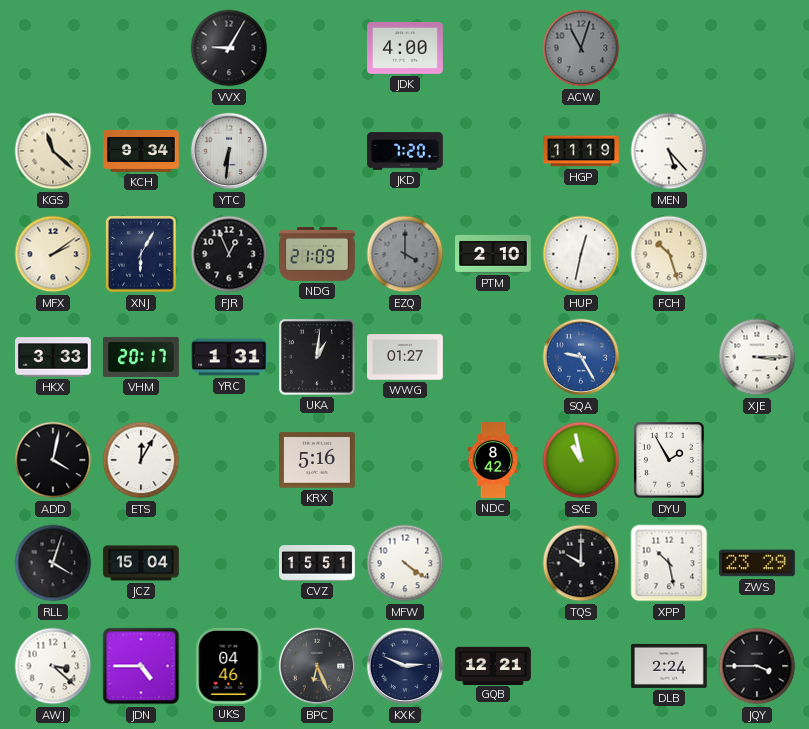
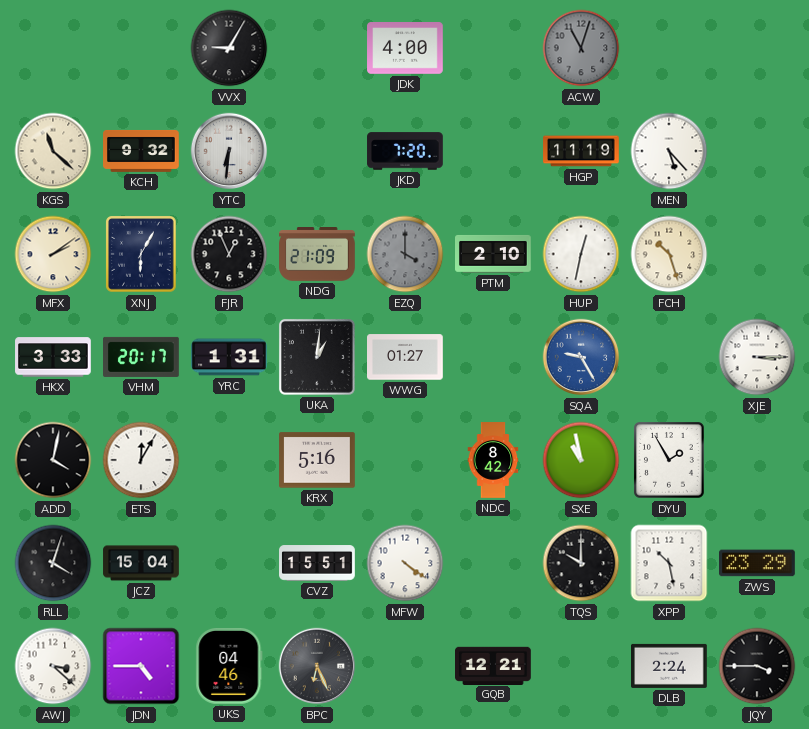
KCH: 9:34 -> 9:32
KXK: 2:49 -> none
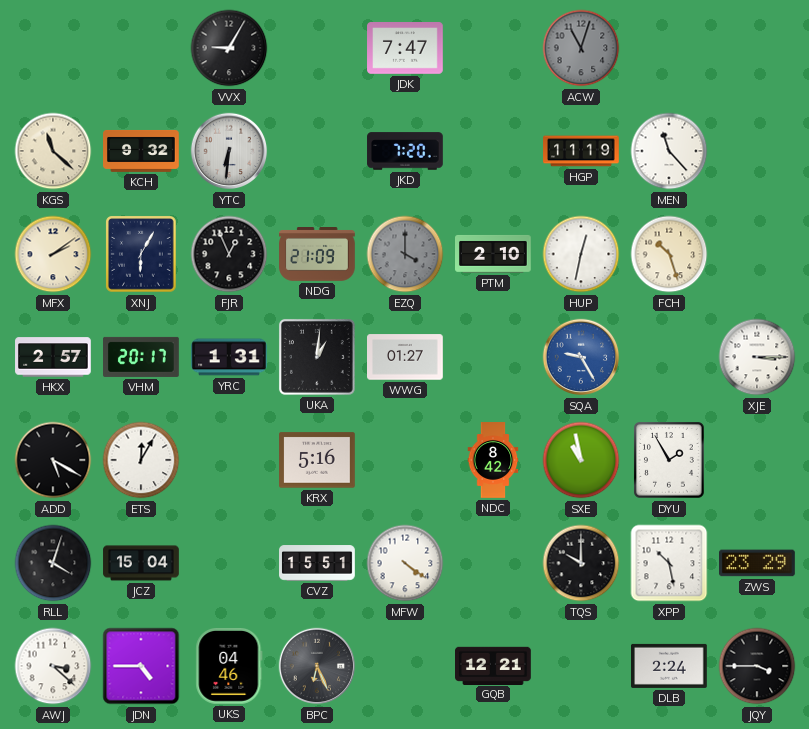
JDK: 4:00 -> 7:47
MEN: 5:23 -> 11:23
HKX: 3:33 -> 2:57
ADD: 4:02 -> 5:20
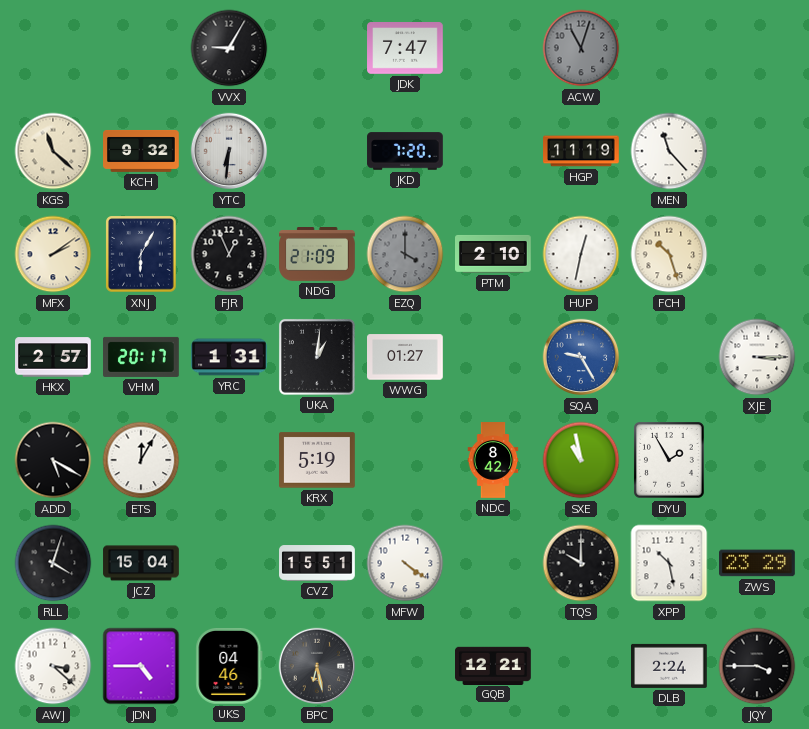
KRX: 5:16 -> 5:19
BPC: 6:26 -> 6:28
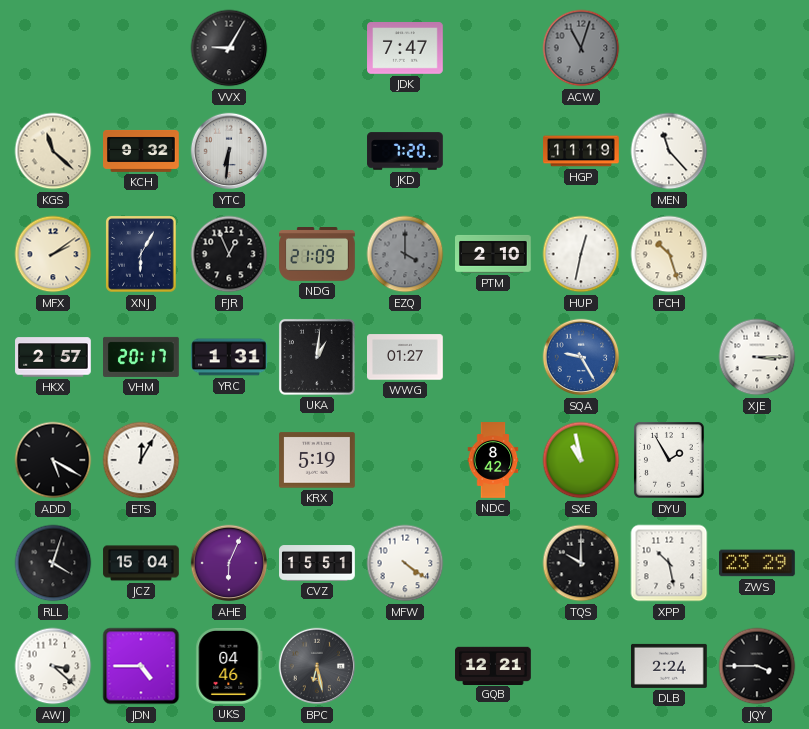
AHE: none -> 6:04
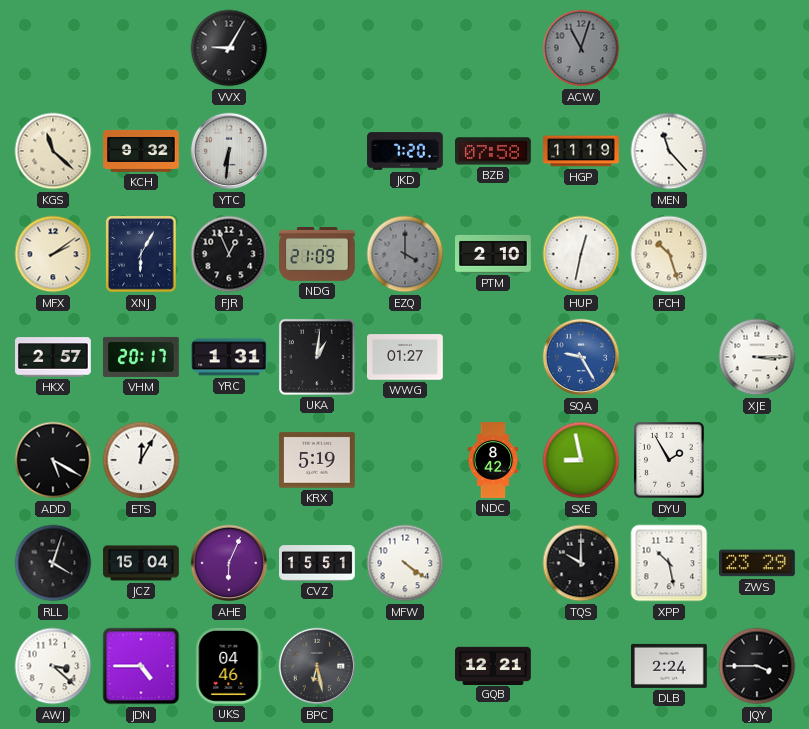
JDK: 7:47 -> none
BZB: none -> 07:58
SXE: 10:58 -> 8:58
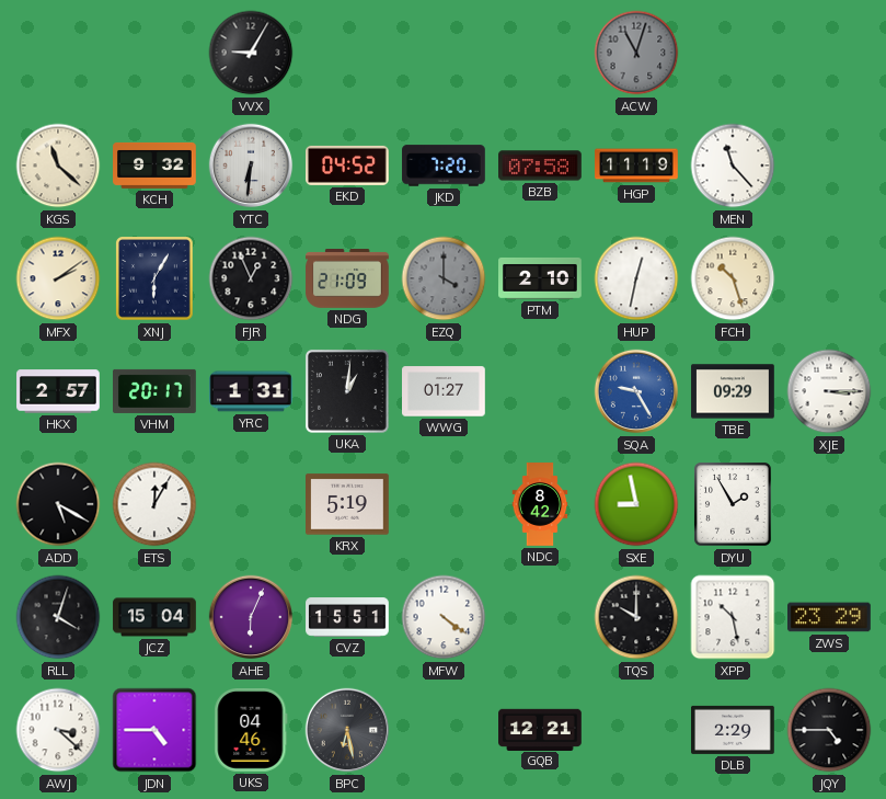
EKD: none -> 04:52
TBE: none -> 09:29
DLB: 2:24 -> 2:29
JQY: 3:45 -> 4:45
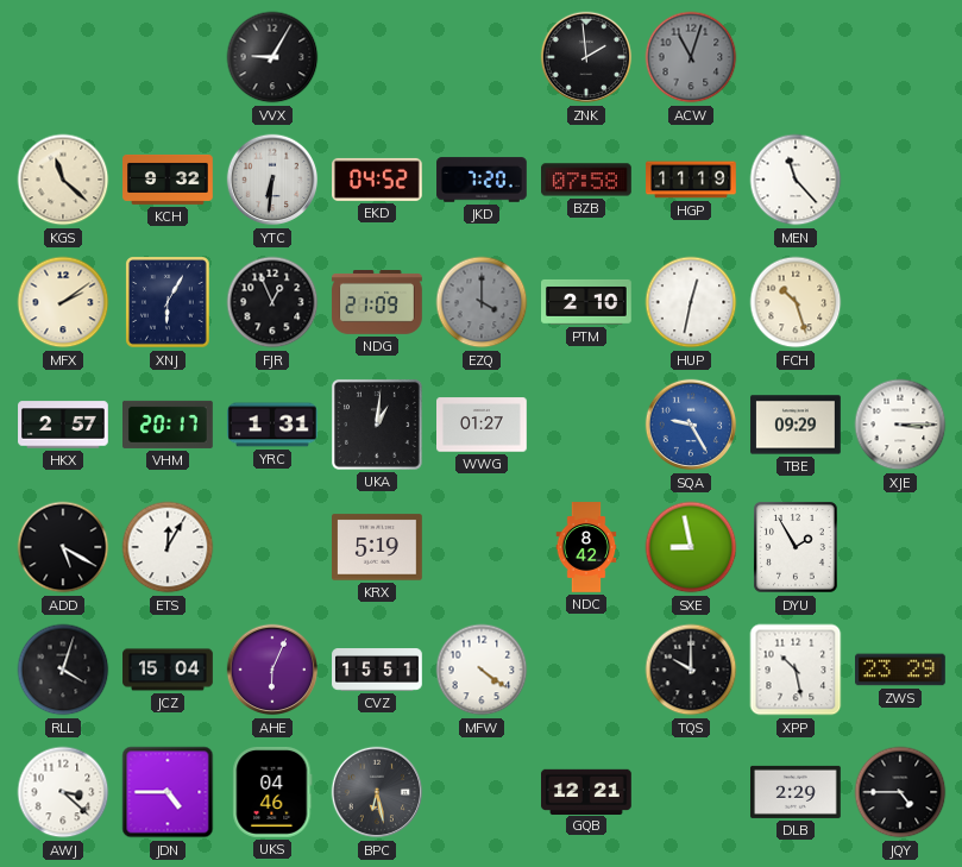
ZNK: none -> 1:59
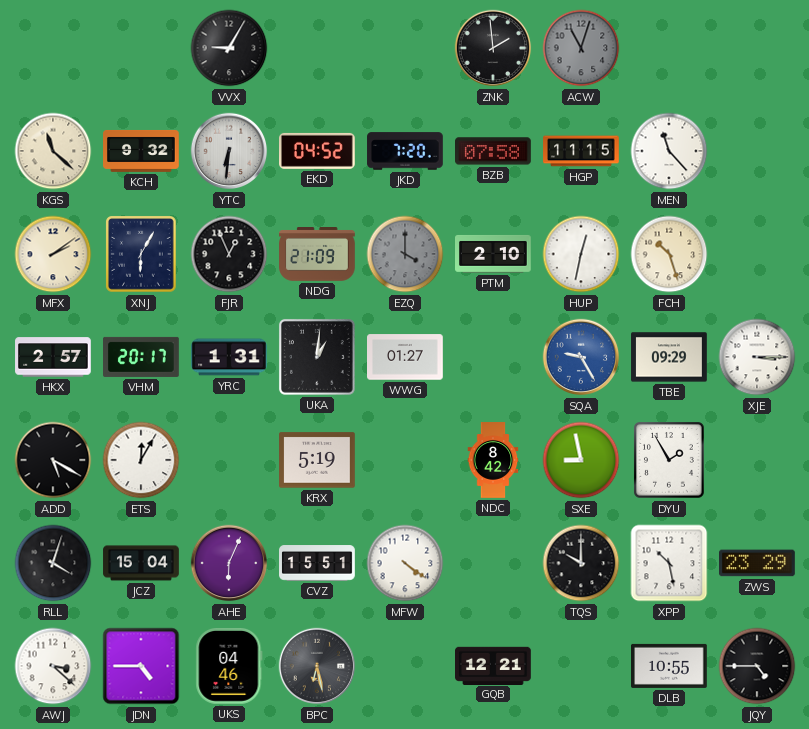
HGP: 11:19 -> 11:15
DLB: 2:29 -> 10:55
